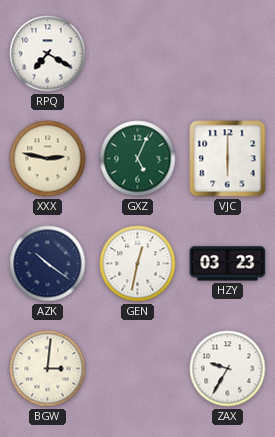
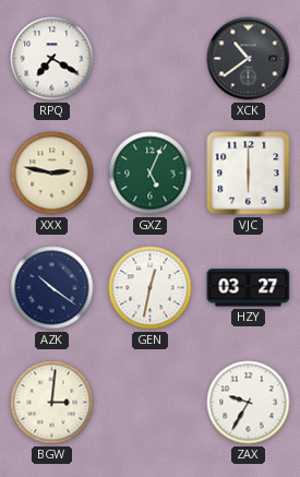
XCK: none -> 10:39
HZY: 03:23 -> 03:27
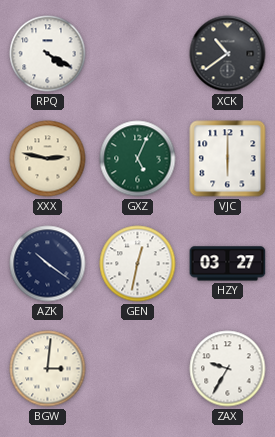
RPQ: 7:20 -> 4:20
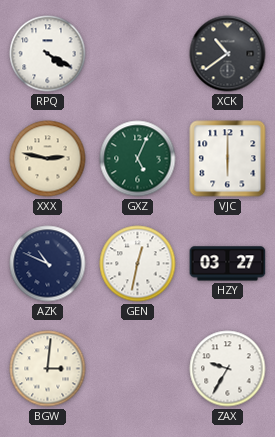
AZK: 10:21 -> 10:49
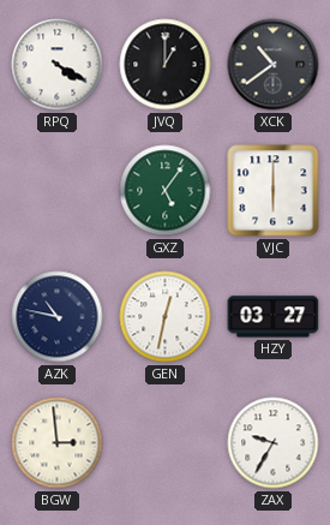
JVQ: none -> 1:00
XXX: 2:47 -> none
GXZ: 5:04 -> 5:06
AZK: 10:49 -> 10:47
BGW: 3:01 -> 2:59
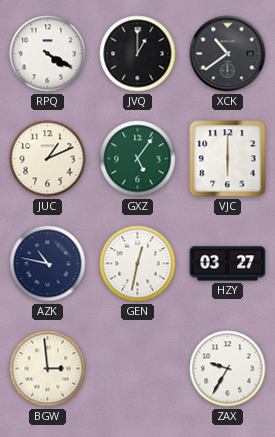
JUC: none -> 1:11
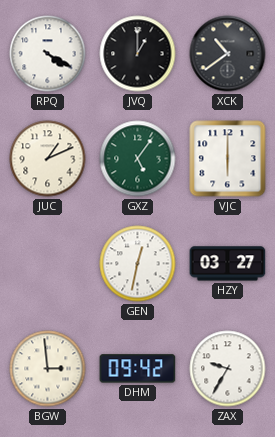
AZK: 10:47 -> none
DHM: none -> 09:42
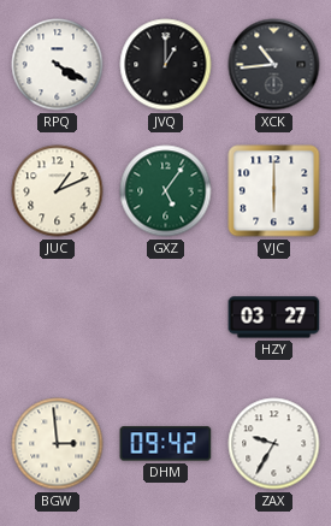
XCK: 10:39 -> 10:44
GEN: 12:32 -> none
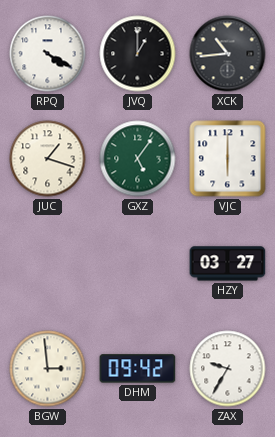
JUC: 1:11 -> 1:18
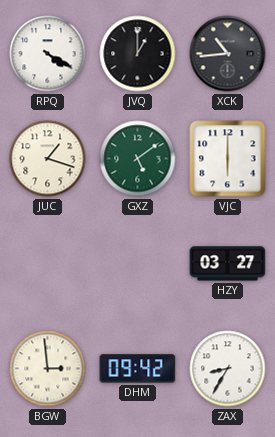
GXZ: 5:06 -> 5:09
ZAX: 9:35 -> 8:35
